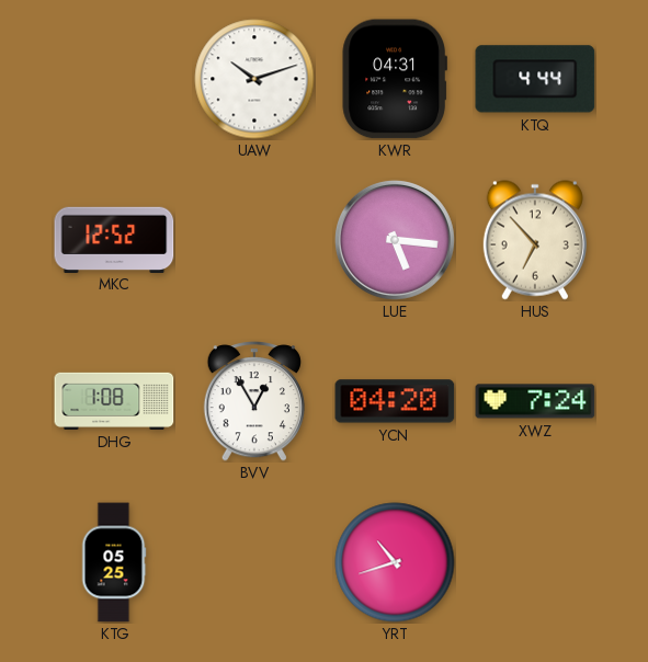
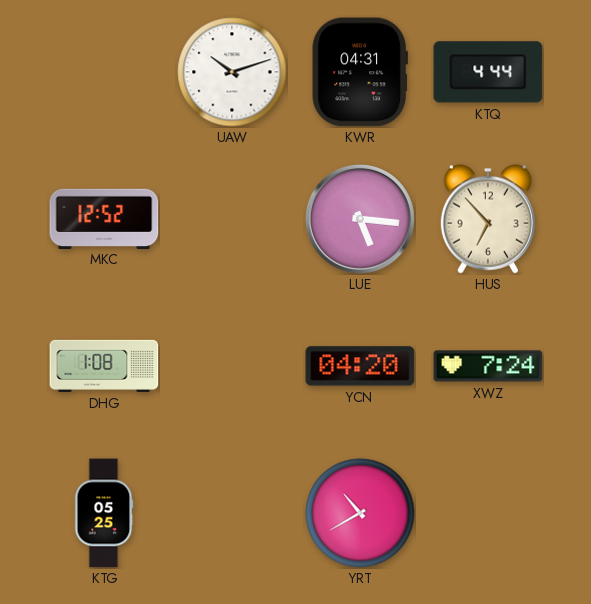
BVV: 12:55 -> none
YRT: 10:42 -> 10:40
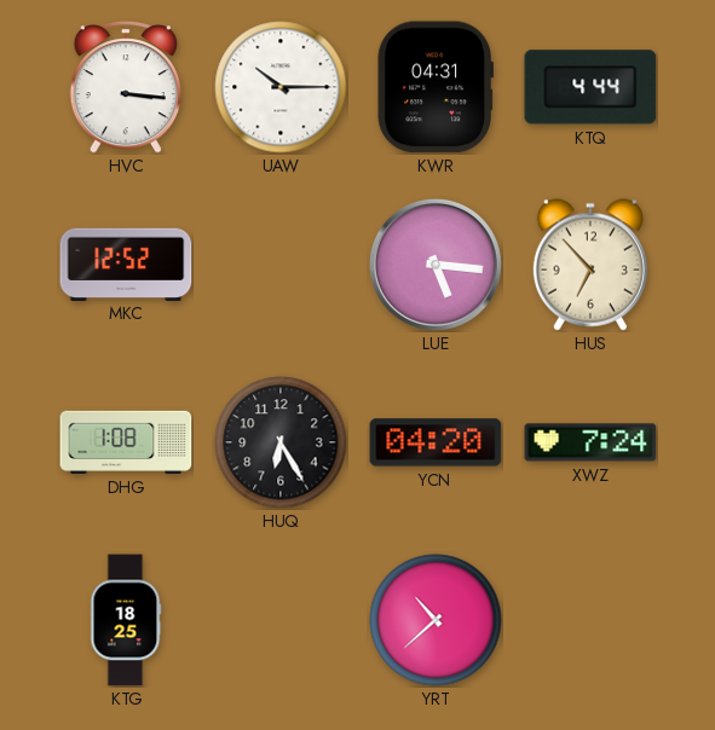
HVC: none -> 3:16
UAW: 10:12 -> 10:15
HUQ: none -> 6:25
KTG: 05:25 -> 18:25
YRT: 10:40 -> 10:38
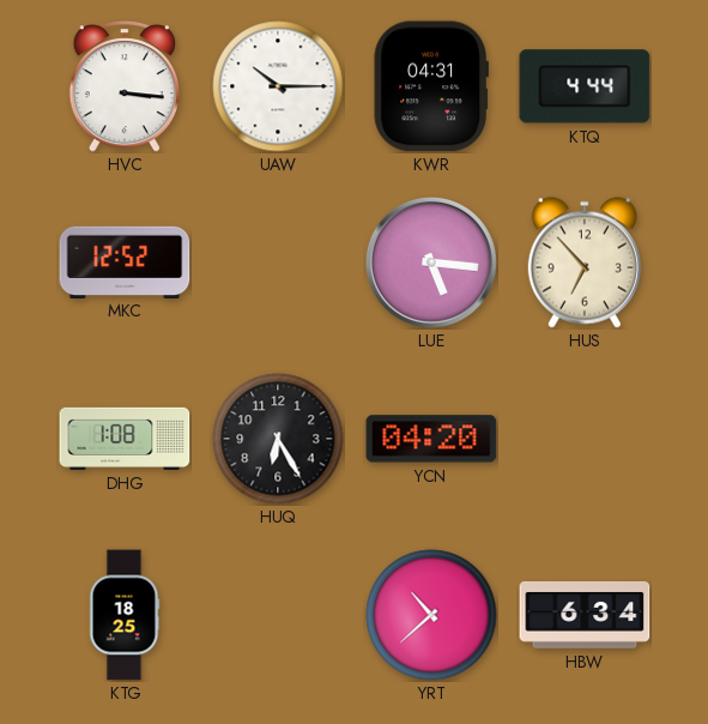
XWZ: 7:24 -> none
HBW: none -> 6:34
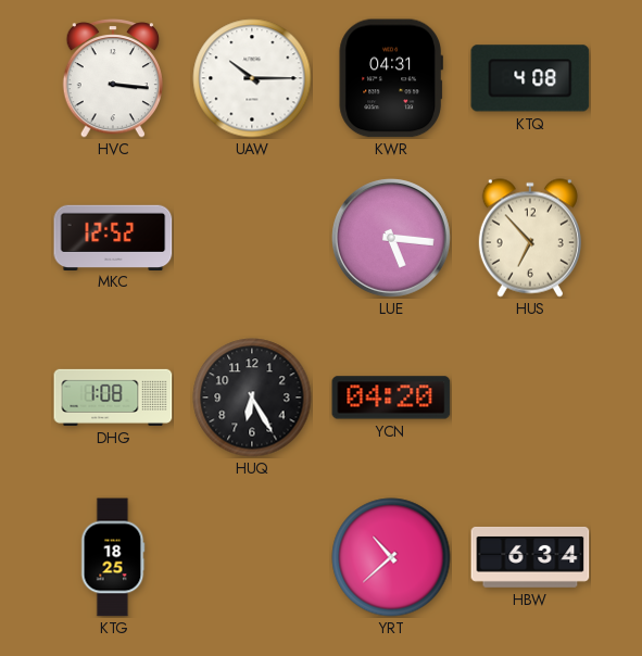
KTQ: 4:44 -> 4:08
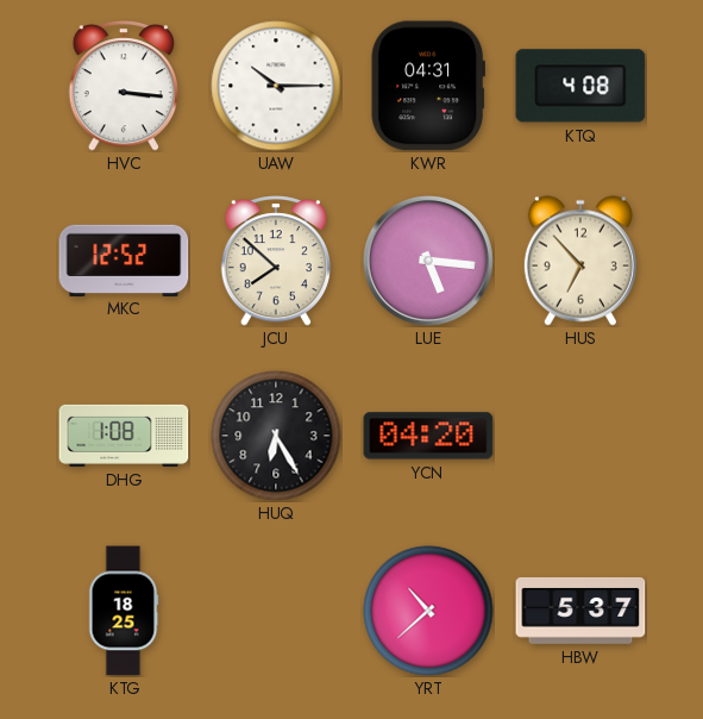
JCU: none -> 7:52
HBW: 6:34 -> 5:37
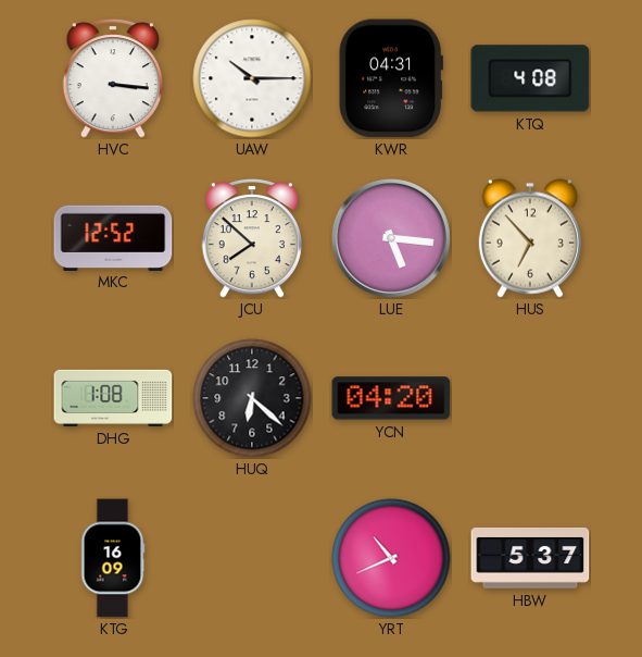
HUQ: 6:25 -> 6:22
KTG: 18:25 -> 16:09
YRT: 10:38 -> 10:41
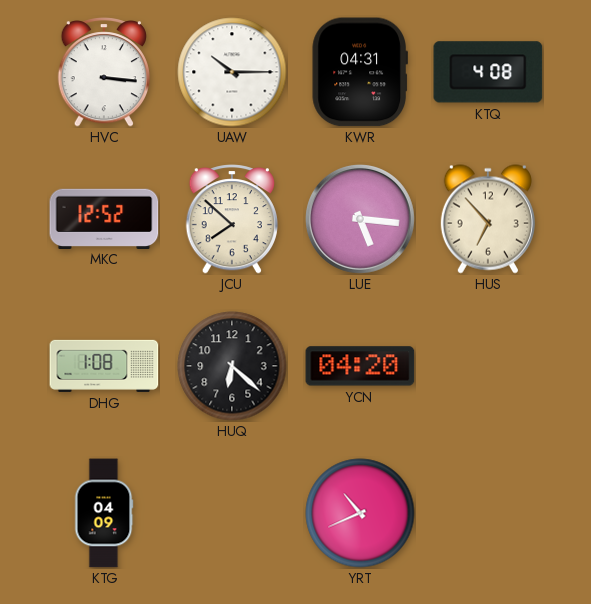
KTG: 16:09 -> 04:09
HBW: 5:37 -> none
